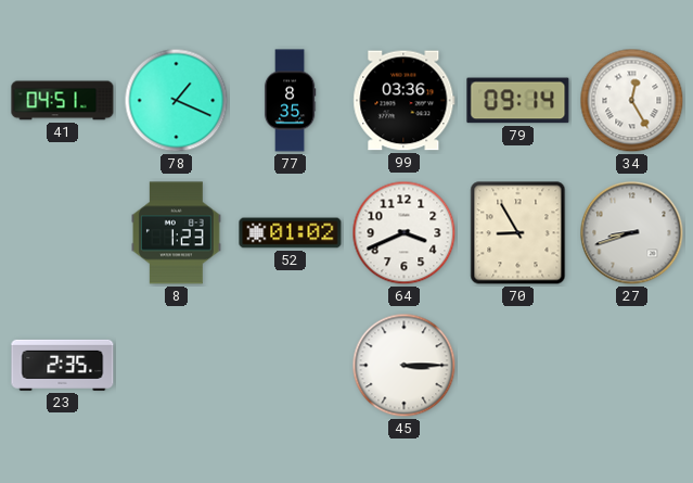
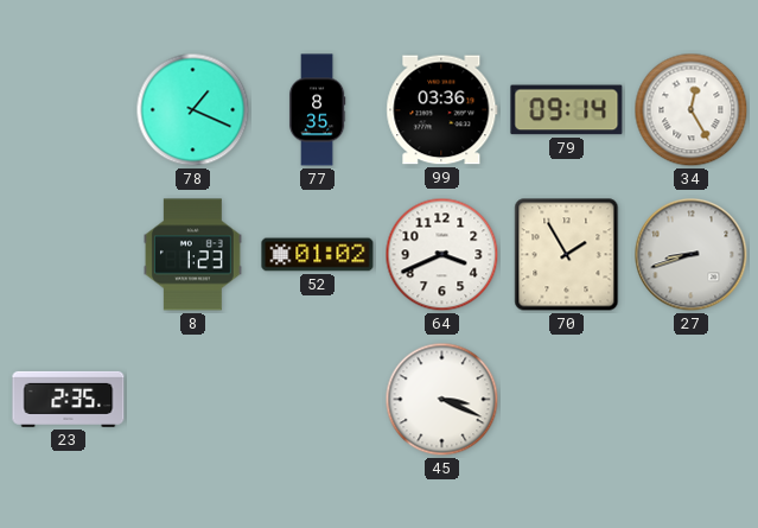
41: 04:51 -> none
70: 8:55 -> 1:55
45: 3:15 -> 3:19
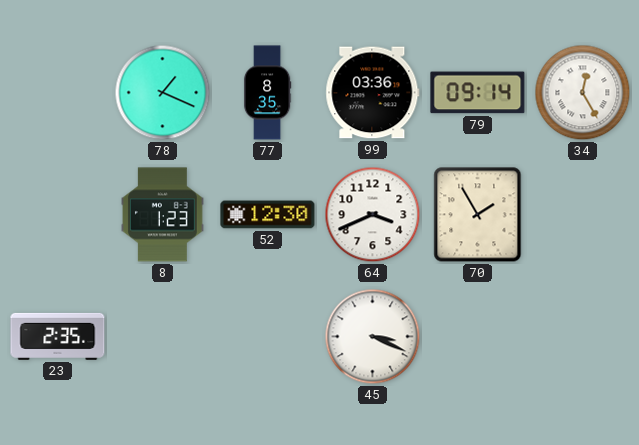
52: 01:02 -> 12:30
27: 8:42 -> none
